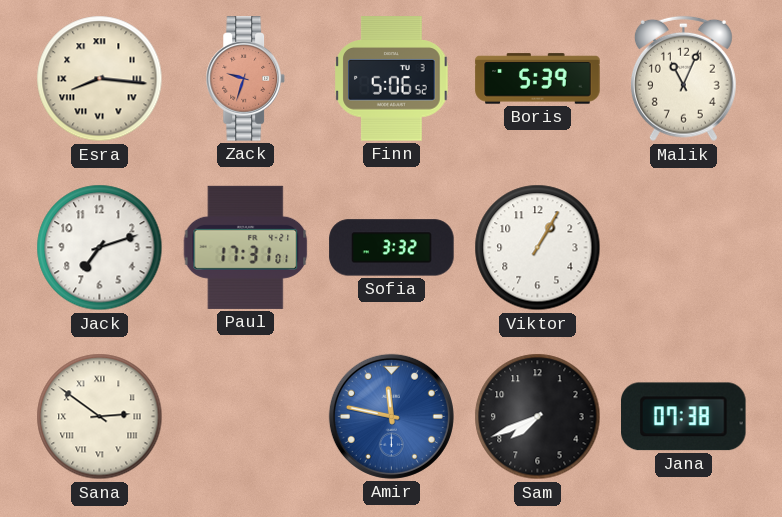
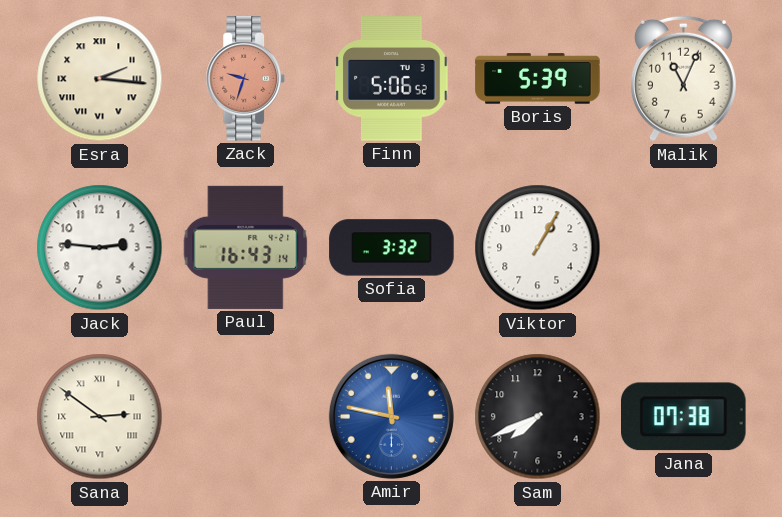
Esra: 8:16 -> 2:16
Jack: 7:12 -> 2:46
Paul: 17:31 -> 16:43
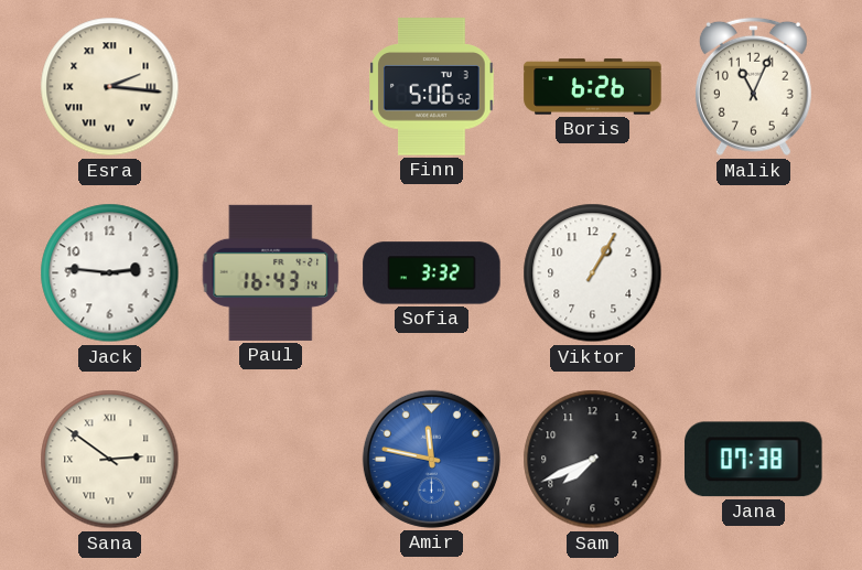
Zack: 9:33 -> none
Boris: 5:39 -> 6:26
